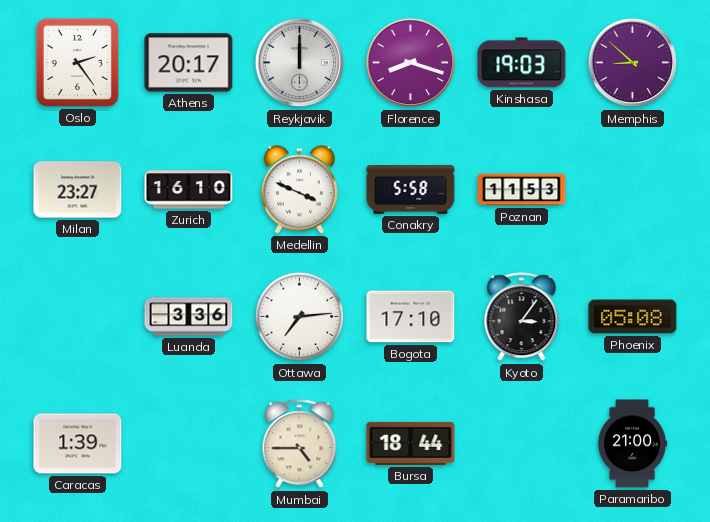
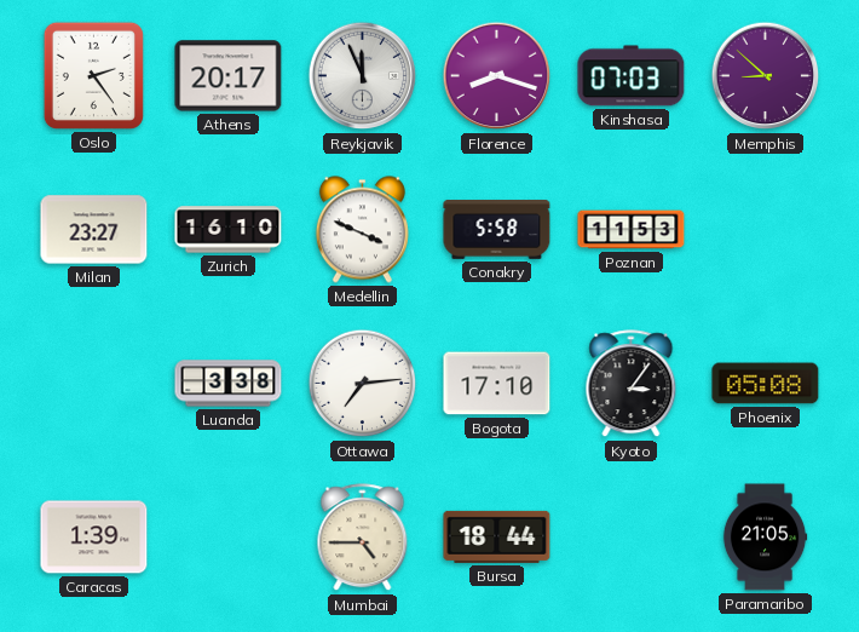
Reykjavik: 12:00 -> 11:56
Kinshasa: 19:03 -> 07:03
Luanda: 3:36 -> 3:38
Paramaribo: 21:00 -> 21:05
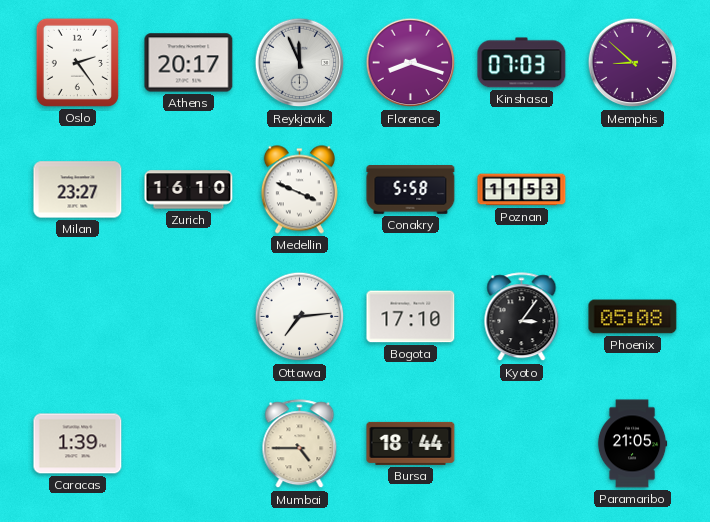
Luanda: 3:38 -> none
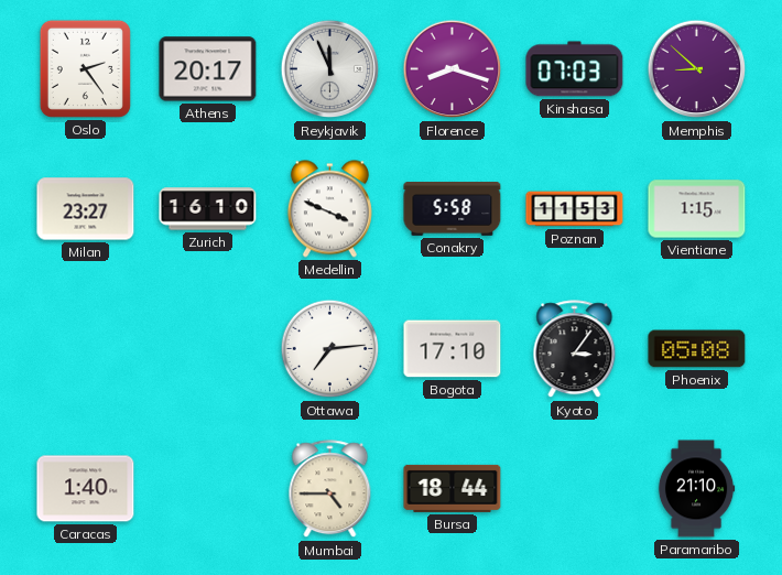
Vientiane: none -> 1:15
Caracas: 1:39 -> 1:40
Paramaribo: 21:05 -> 21:10
